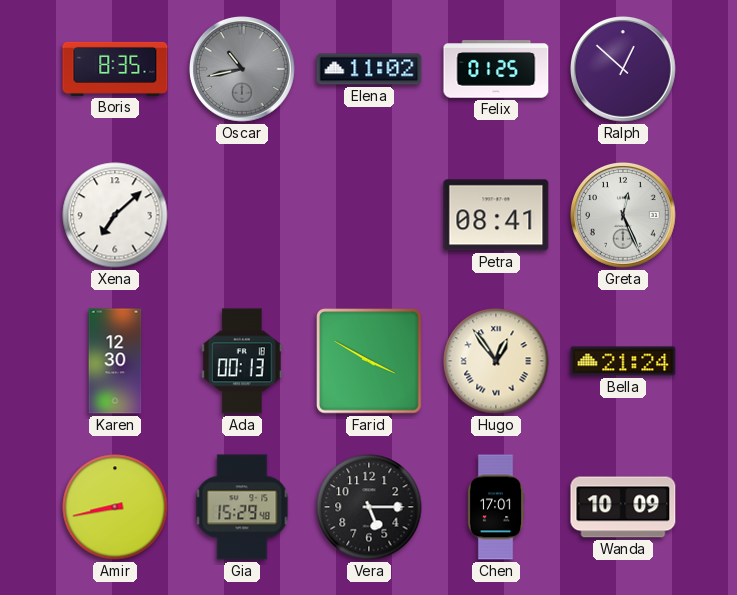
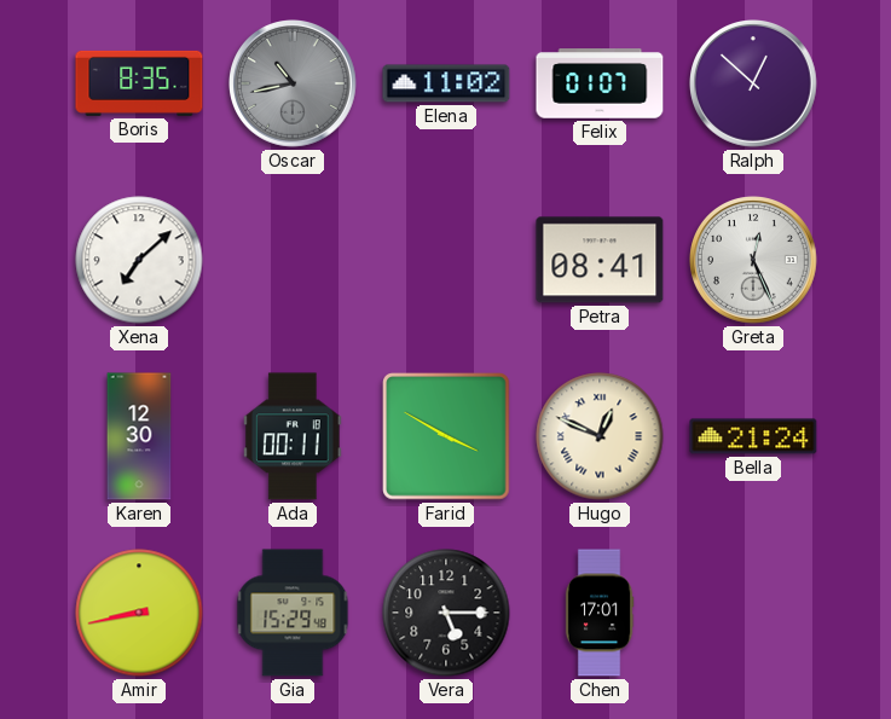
Felix: 01:25 -> 01:07
Ada: 00:13 -> 00:11
Hugo: 12:54 -> 12:49
Wanda: 10:09 -> none
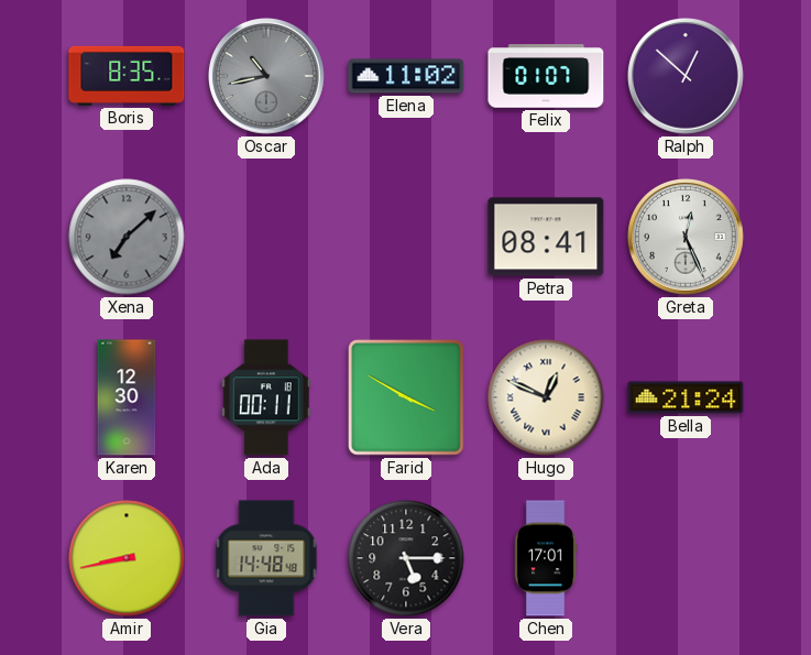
Xena dial: white -> grey
Gia: 15:29 -> 14:48
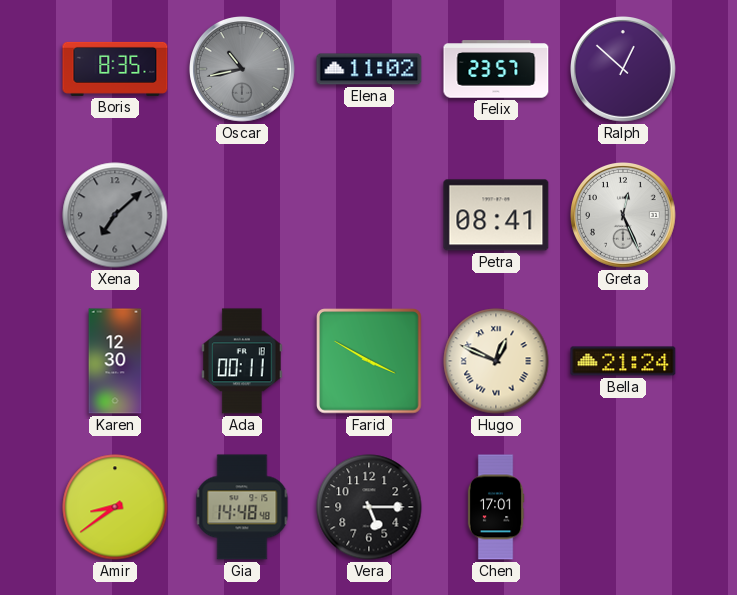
Felix: 01:07 -> 23:57
Amir: 8:43 -> 8:39
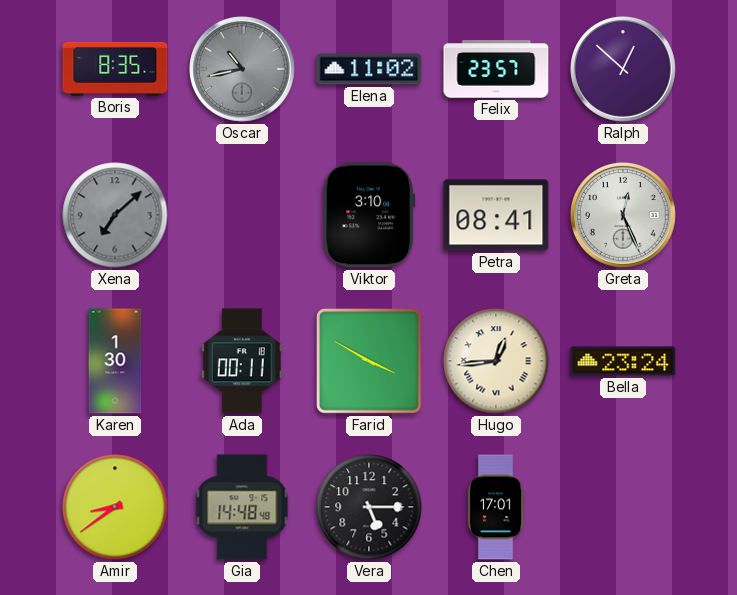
Viktor: none -> 3:10
Karen: 12:30 -> 1:30
Hugo: 12:49 -> 12:44
Bella: 21:24 -> 23:24
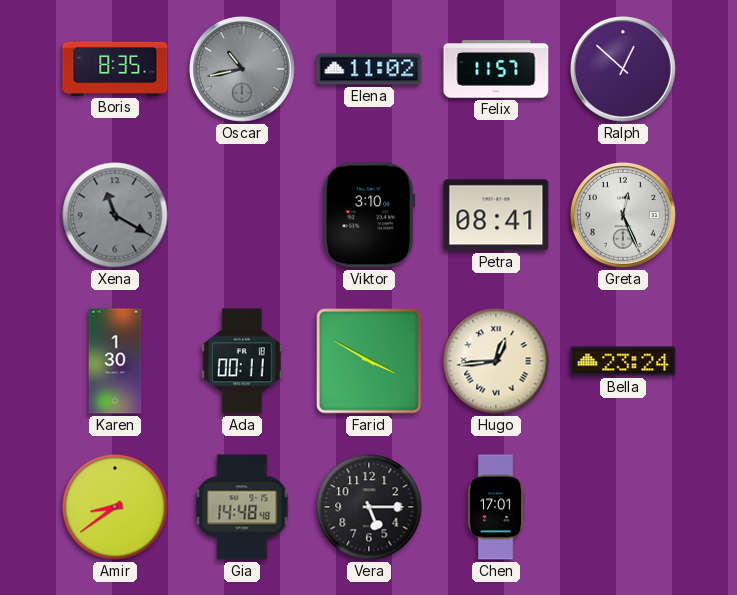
Felix: 23:57 -> 11:57
Xena: 7:08 -> 11:20
